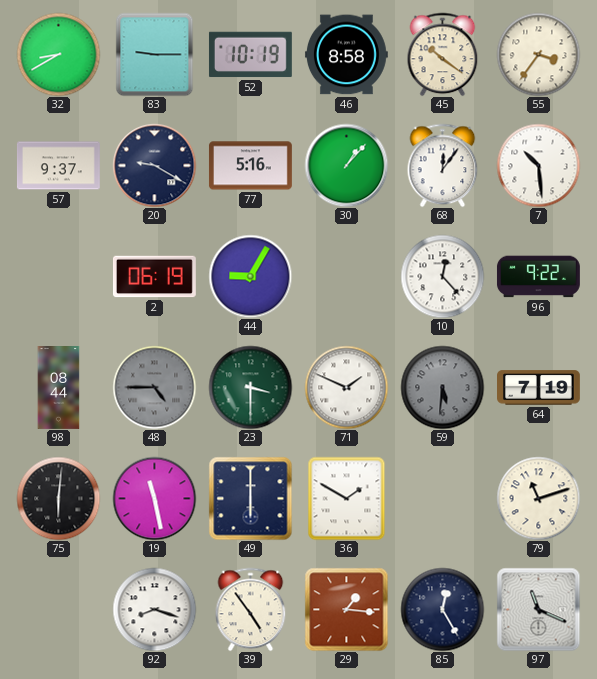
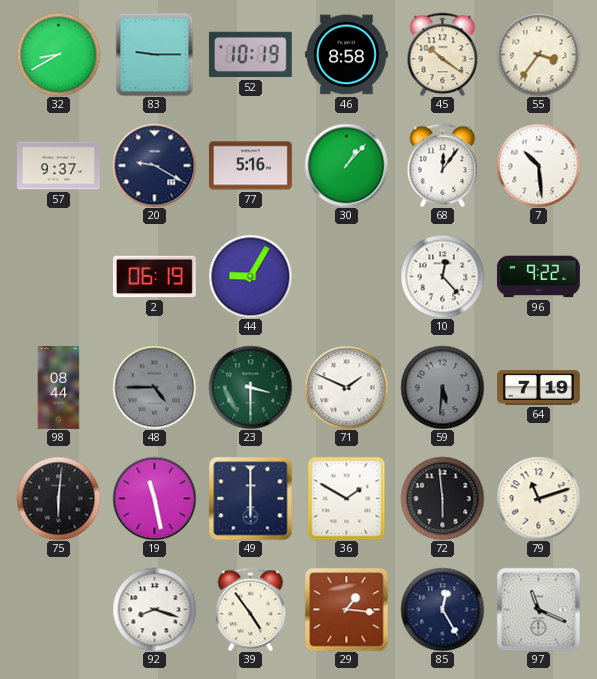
72: none -> 5:59
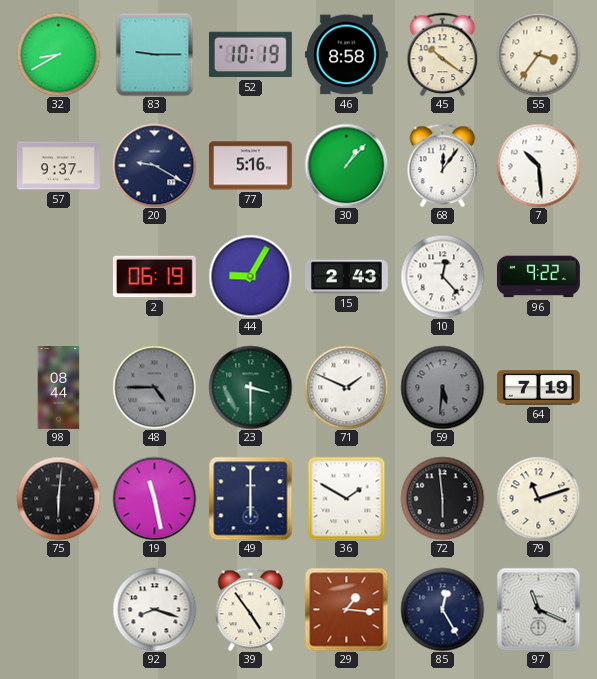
15: none -> 2:43
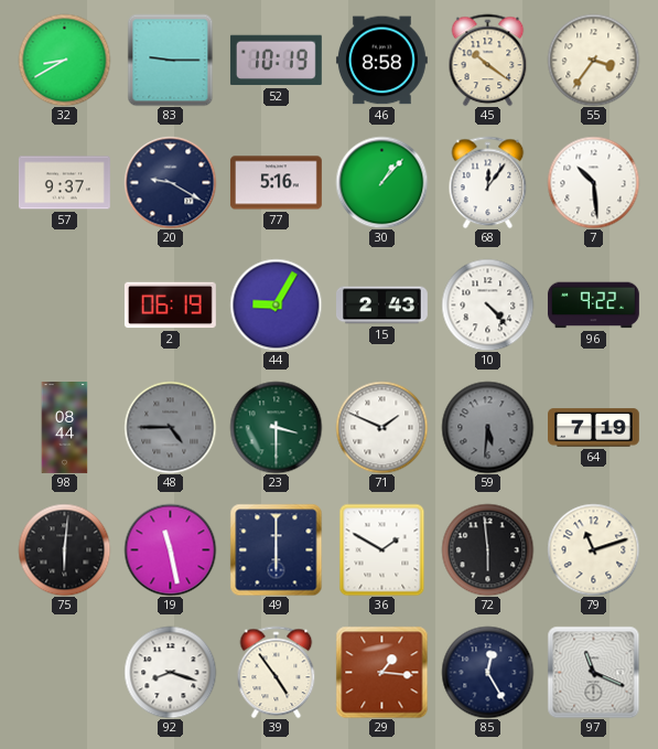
10: 12:23 -> 4:23
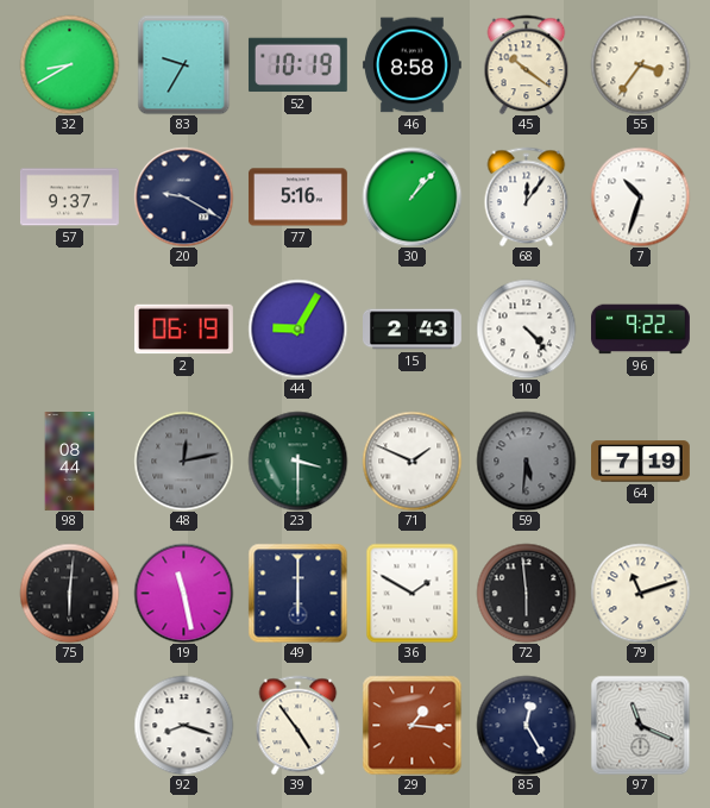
83: 9:15 -> 9:35
7: 10:29 -> 10:33
48: 4:45 -> 12:13
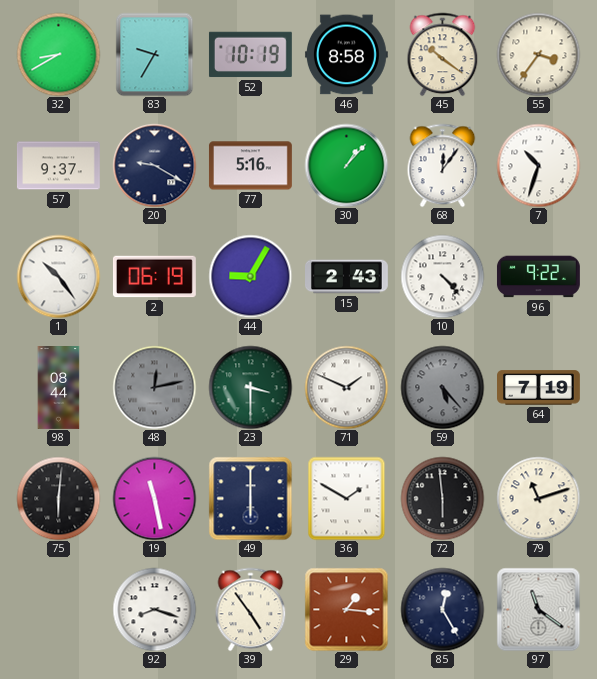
1: none -> 10:24
59: 5:31 -> 5:23
97: 11:19 -> 11:21
